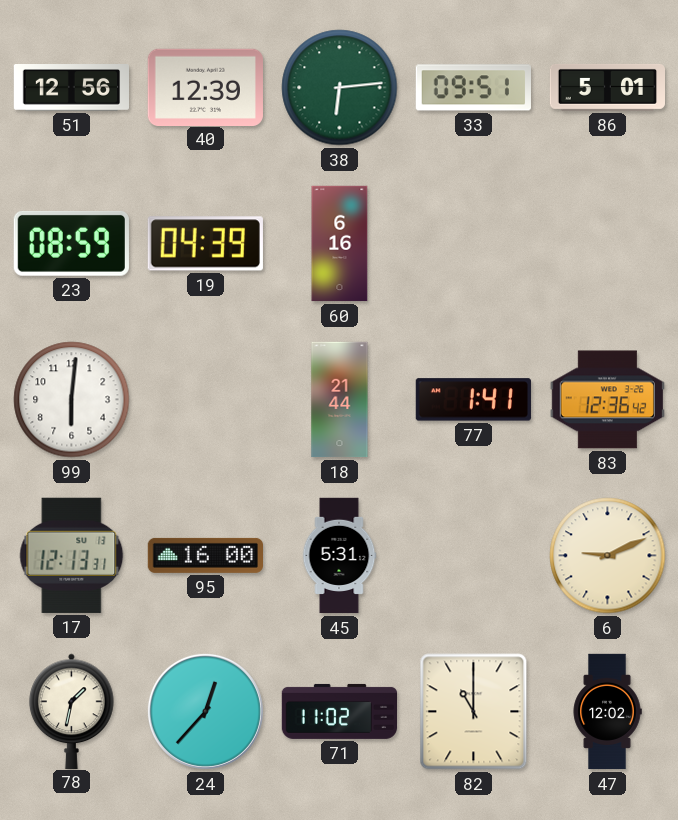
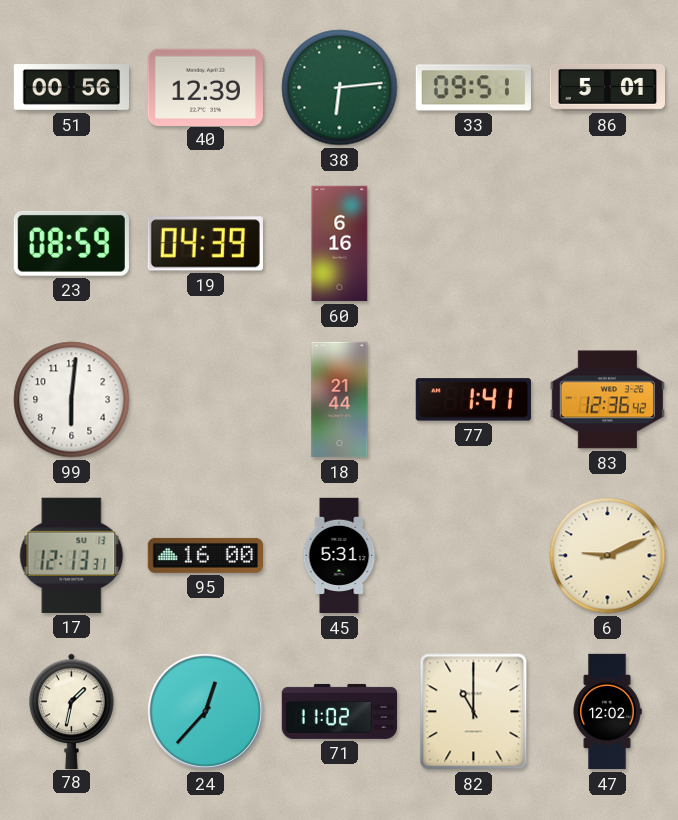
51: 12:56 -> 00:56
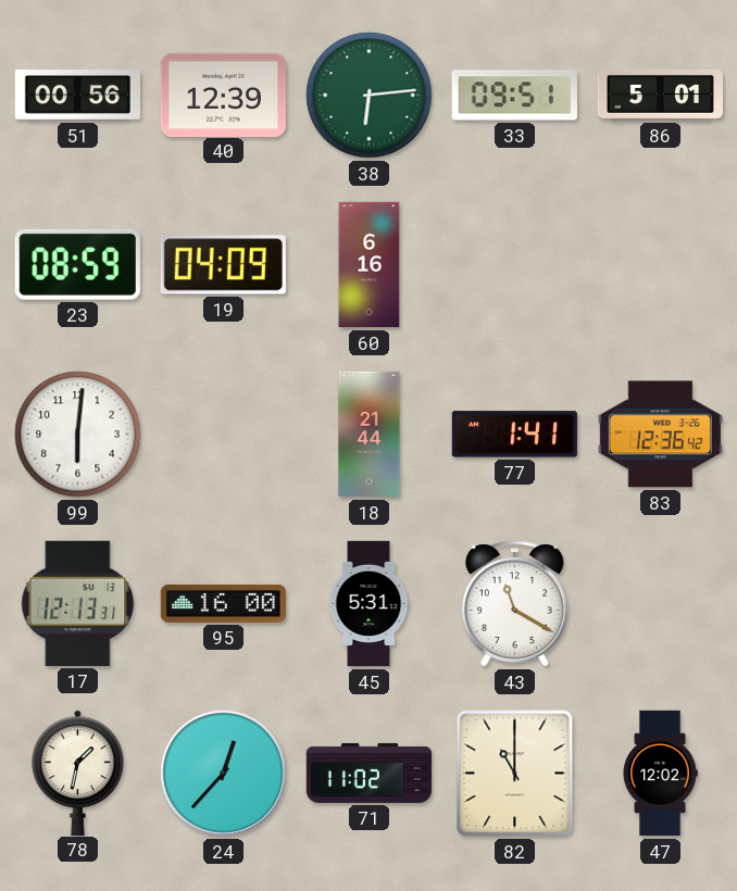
19: 04:39 -> 04:09
43: none -> 11:20
6: 9:11 -> none
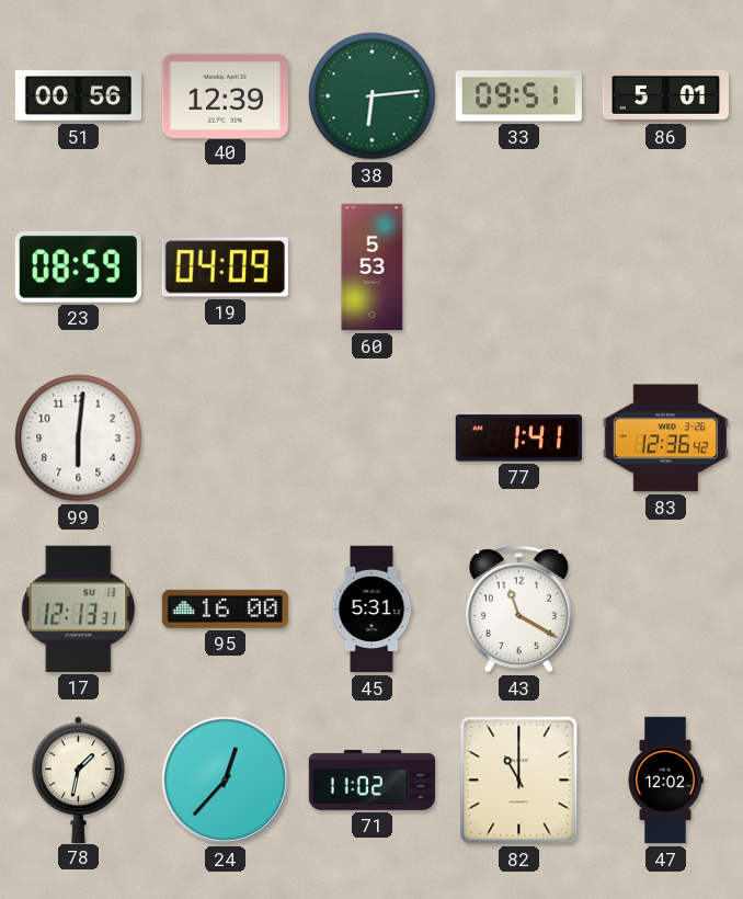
60: 6:16 -> 5:53
18: 21:44 -> none
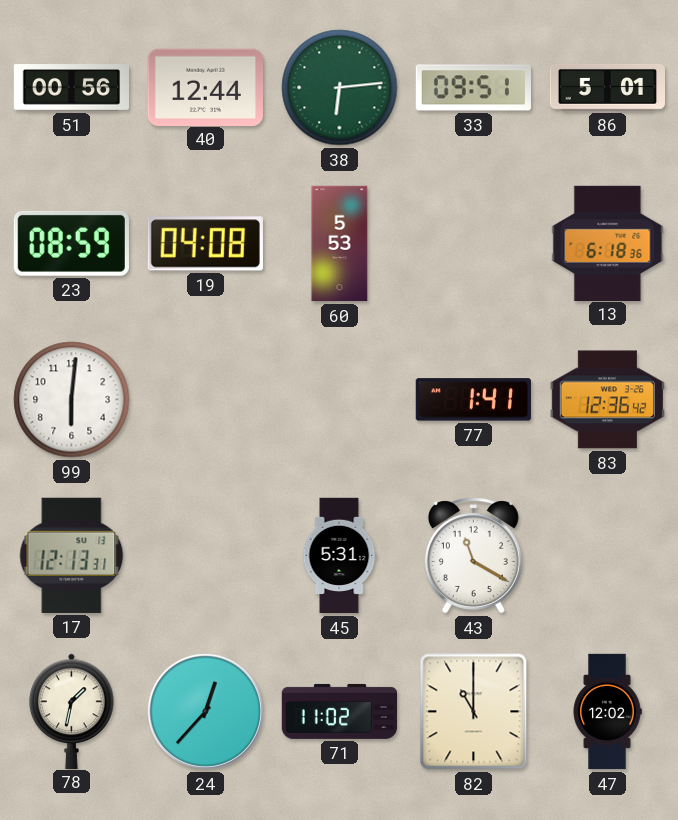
40: 12:39 -> 12:44
19: 04:09 -> 04:08
13: none -> 6:18
95: 16:00 -> none
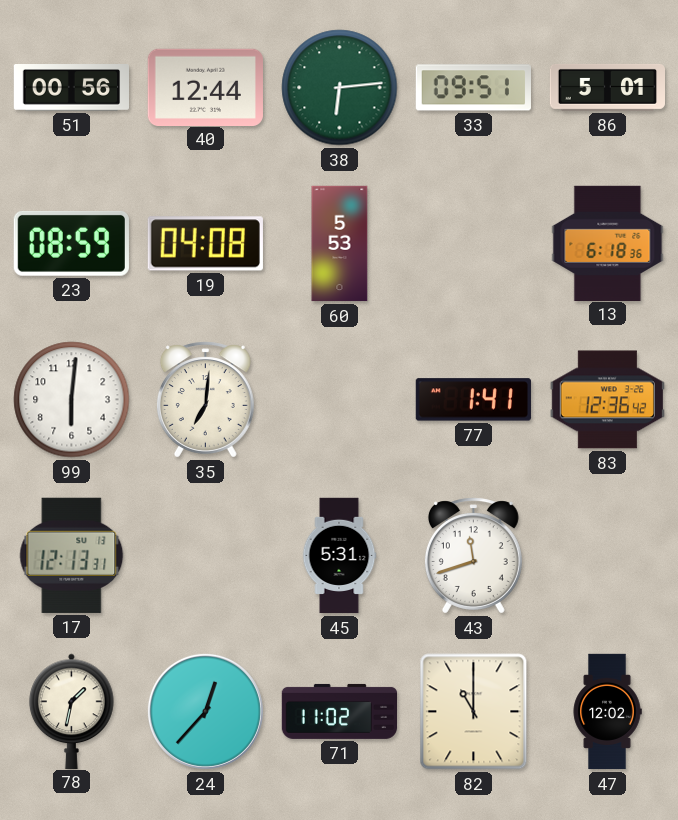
35: none -> 7:01
43: 11:20 -> 11:42
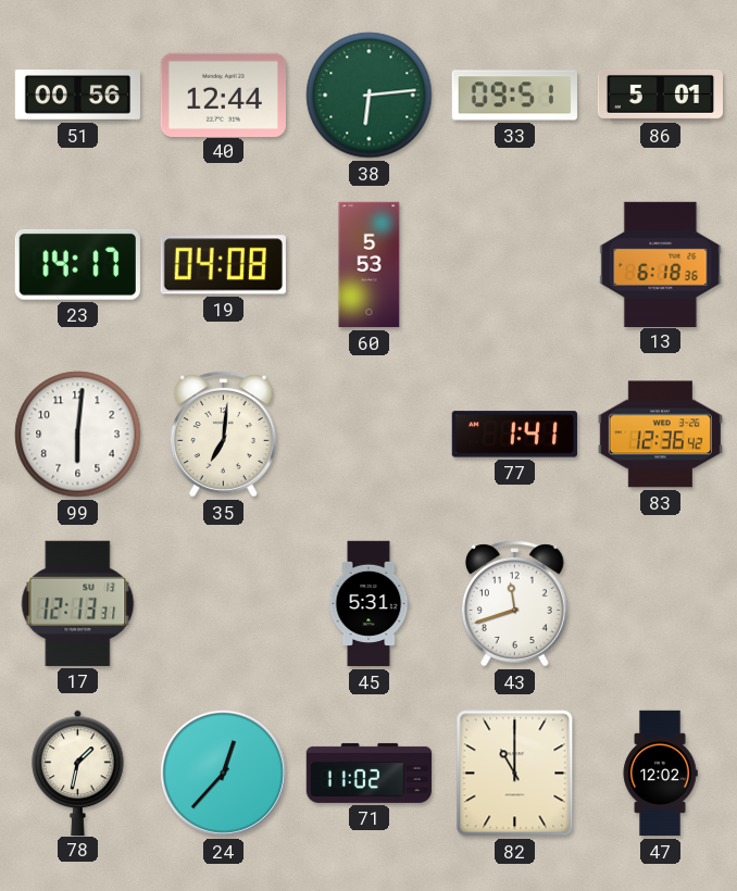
23: 08:59 -> 14:17
